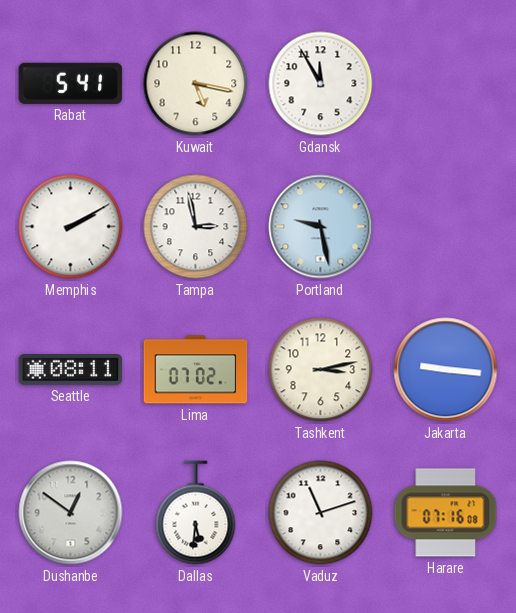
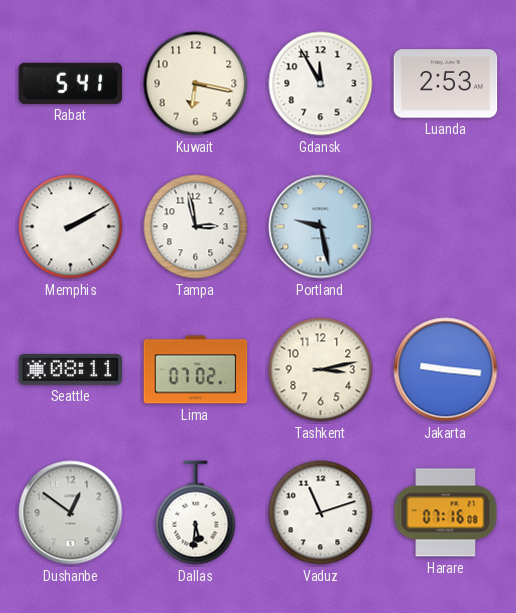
Kuwait: 5:17 -> 6:17
Luanda: none -> 2:53
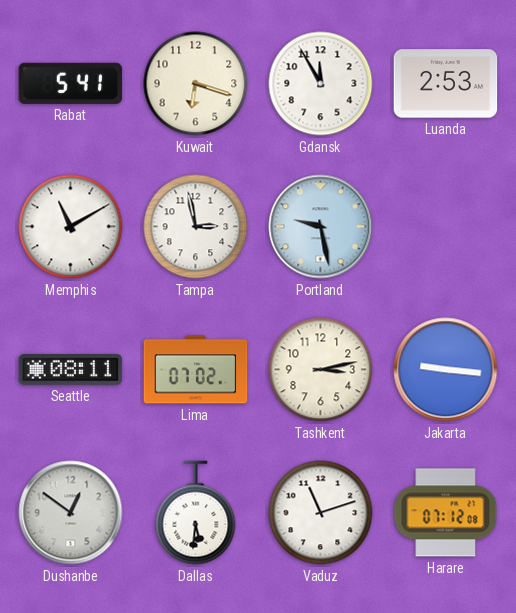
Kuwait: 6:17 -> 6:18
Memphis: 2:10 -> 11:10
Harare: 07:16 -> 07:12
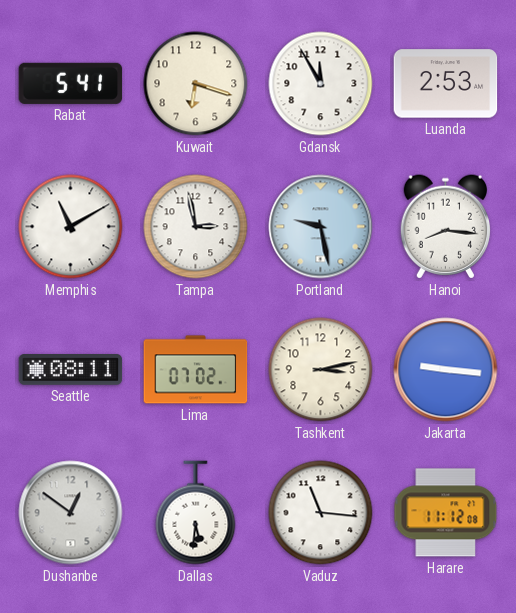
Hanoi: none -> 8:16
Vaduz: 11:12 -> 11:16
Harare: 07:12 -> 11:12
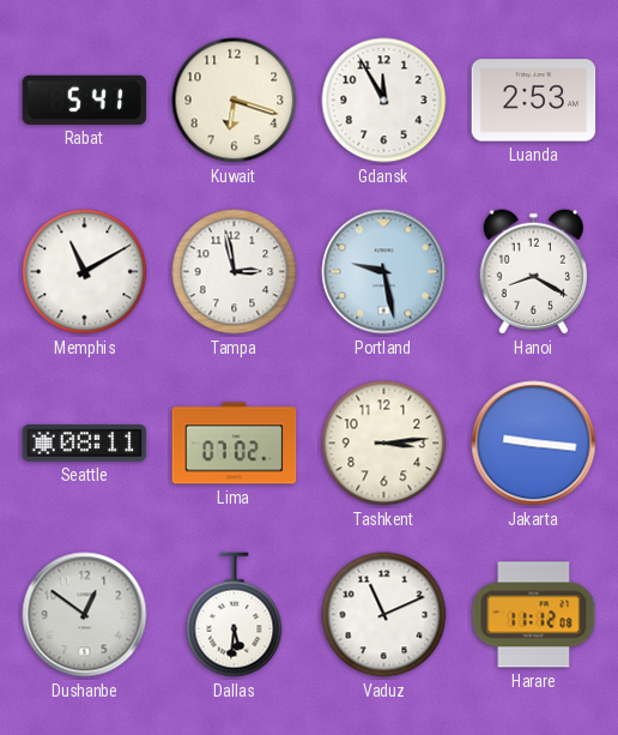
Hanoi: 8:16 -> 8:20
Tashkent: 3:13 -> 3:14
Vaduz: 11:16 -> 11:11
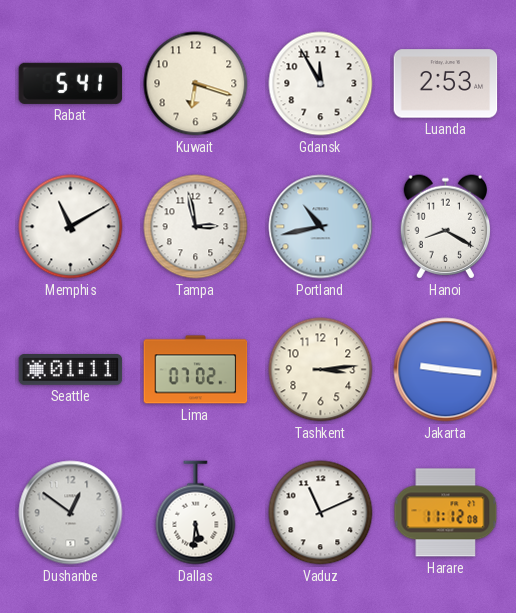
Portland: 9:28 -> 10:43
Seattle: 08:11 -> 01:11
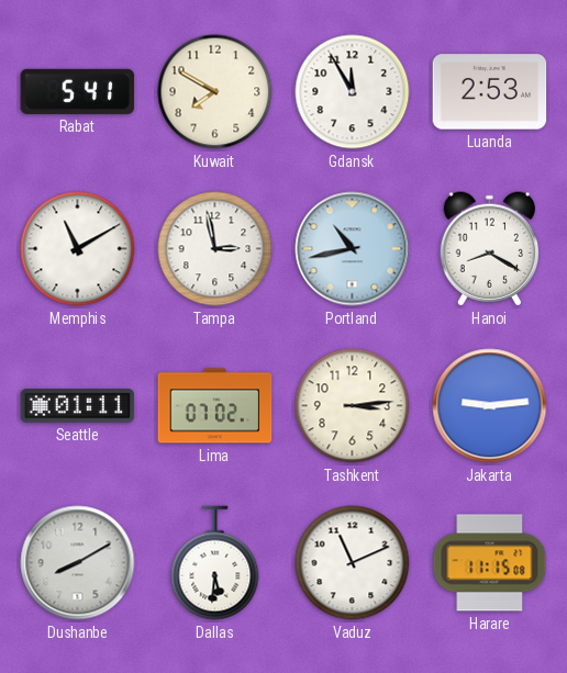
Kuwait: 6:18 -> 7:50
Jakarta: 9:16 -> 9:14
Dushanbe: 12:51 -> 8:10
Harare: 11:12 -> 11:15
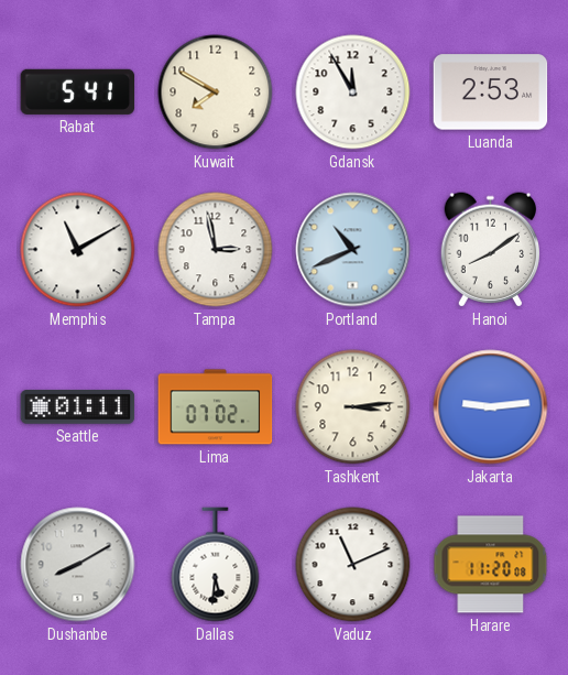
Portland: 10:43 -> 10:41
Hanoi: 8:20 -> 8:09
Harare: 11:15 -> 11:20
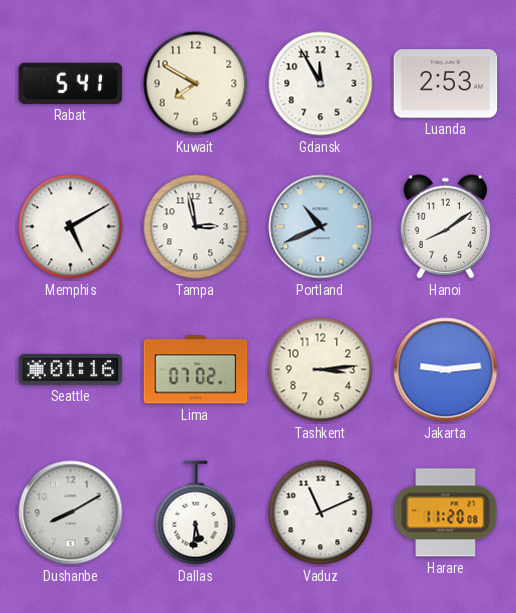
Memphis: 11:10 -> 5:10
Seattle: 01:11 -> 01:16
